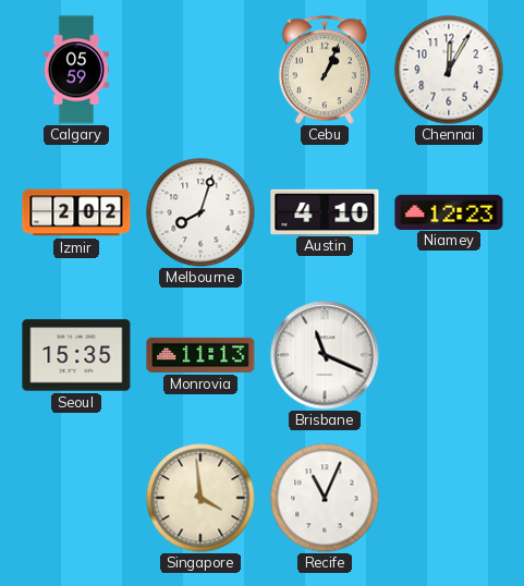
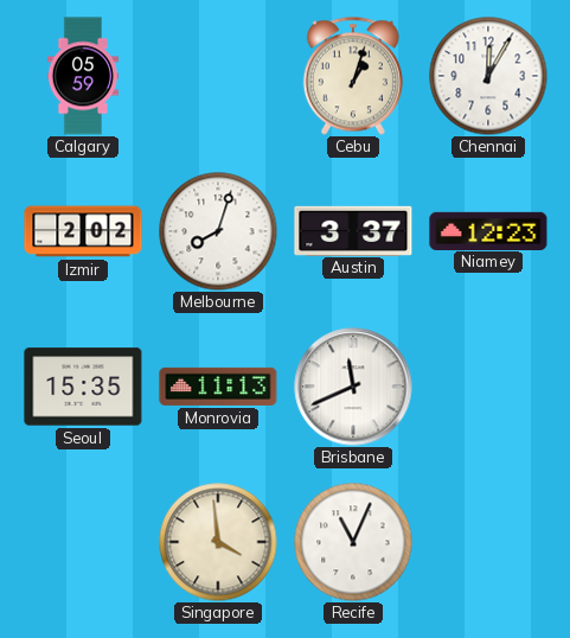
Cebu: 1:04 -> 1:03
Austin: 4:10 -> 3:37
Brisbane: 11:19 -> 11:41
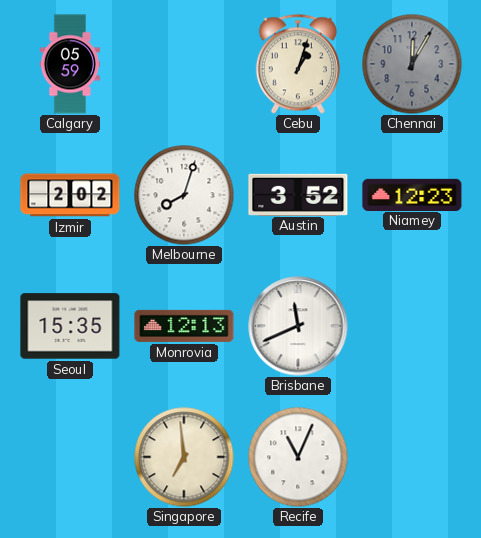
Chennai dial: white -> grey
Austin: 3:37 -> 3:52
Monrovia: 11:13 -> 12:13
Singapore: 3:59 -> 6:59
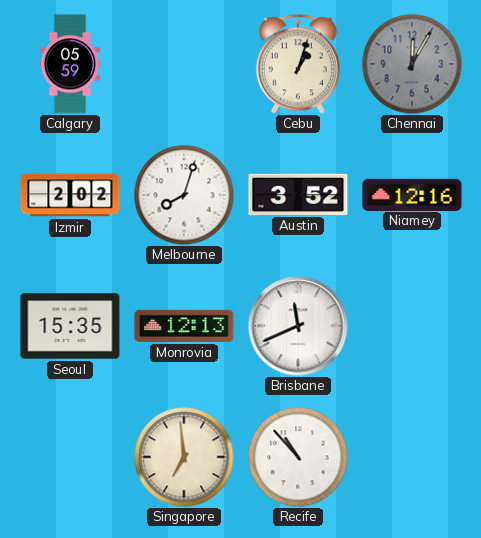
Niamey: 12:23 -> 12:16
Recife: 11:04 -> 10:53
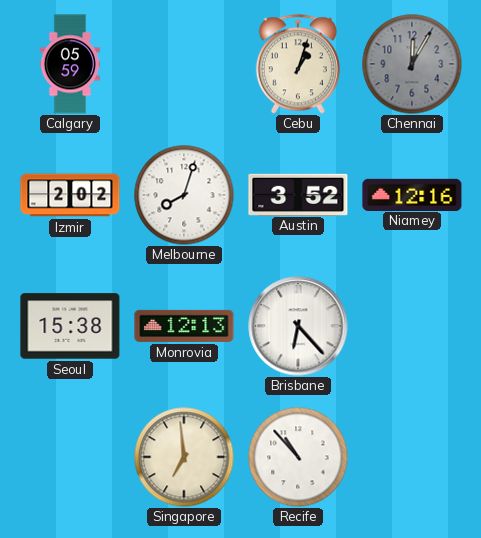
Seoul: 15:35 -> 15:38
Brisbane: 11:41 -> 6:23
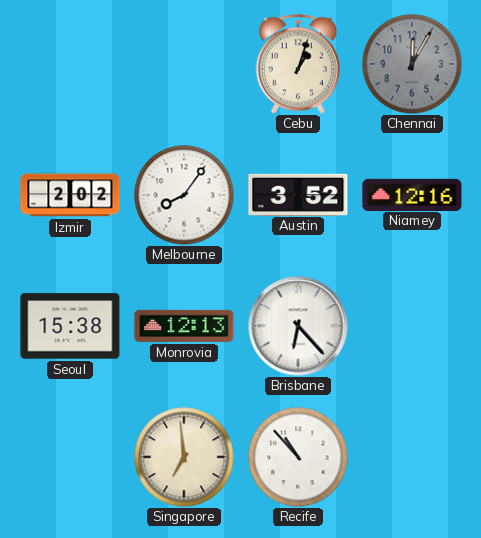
Calgary: 05:59 -> none
Melbourne: 8:03 -> 8:06
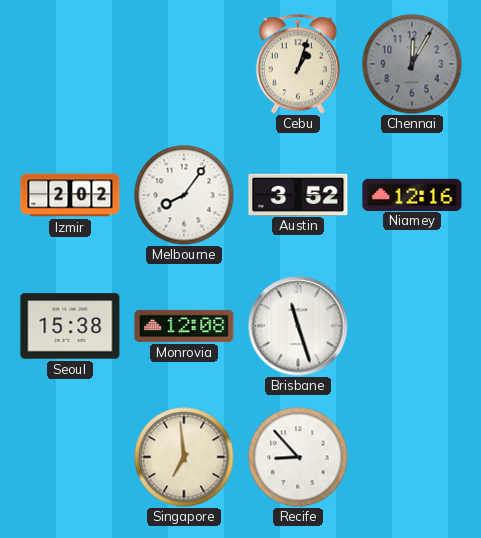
Monrovia: 12:13 -> 12:08
Brisbane: 6:23 -> 11:27
Recife: 10:53 -> 8:53
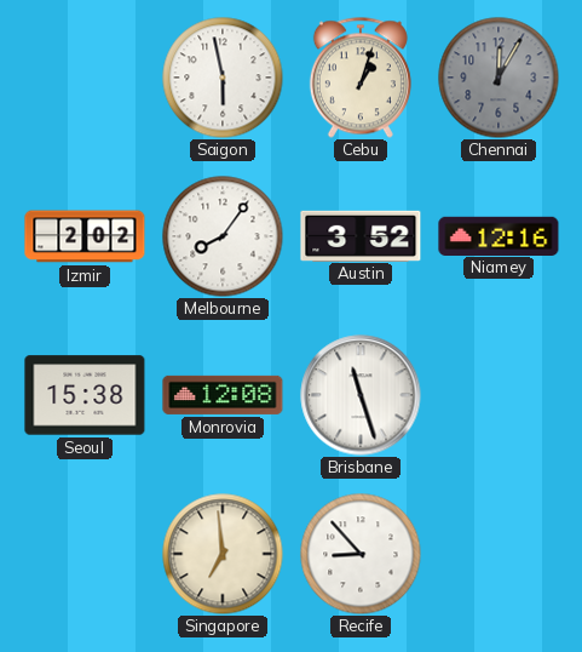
Saigon: none -> 5:58
